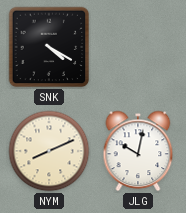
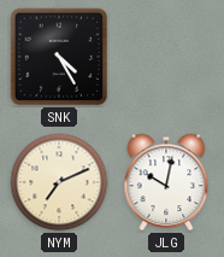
SNK: 4:20 -> 4:25
NYM: 8:11 -> 7:11
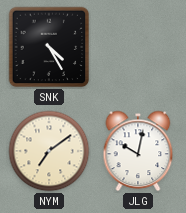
NYM: 7:11 -> 7:09
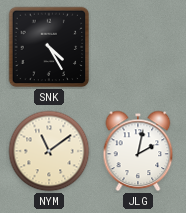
NYM: 7:09 -> 11:09
JLG: 10:02 -> 2:02
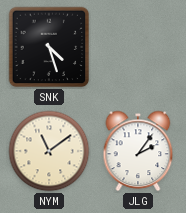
SNK: 4:25 -> 4:27
JLG: 2:02 -> 2:06
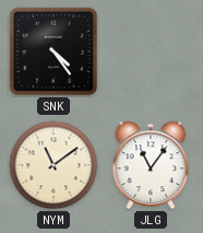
SNK: 4:27 -> 4:24
JLG: 2:06 -> 11:06
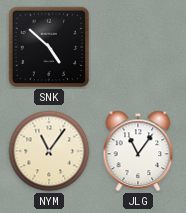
SNK: 4:24 -> 4:52
NYM: 11:09 -> 11:06
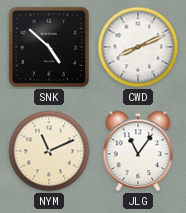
CWD: none -> 8:11
NYM: 11:06 -> 11:11
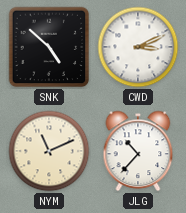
CWD: 8:11 -> 3:11
JLG: 11:06 -> 10:37
